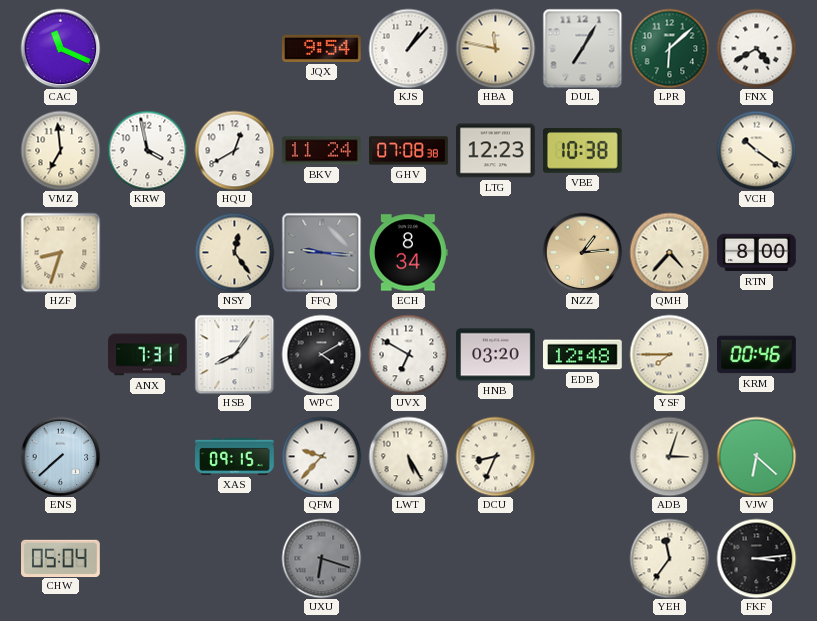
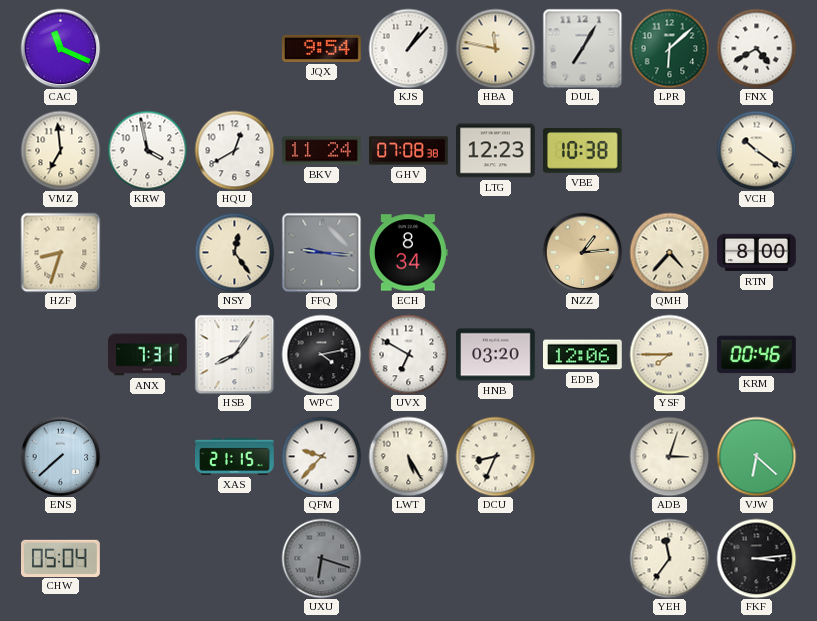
WPC: 4:10 -> 4:13
EDB: 12:48 -> 12:06
XAS: 09:15 -> 21:15
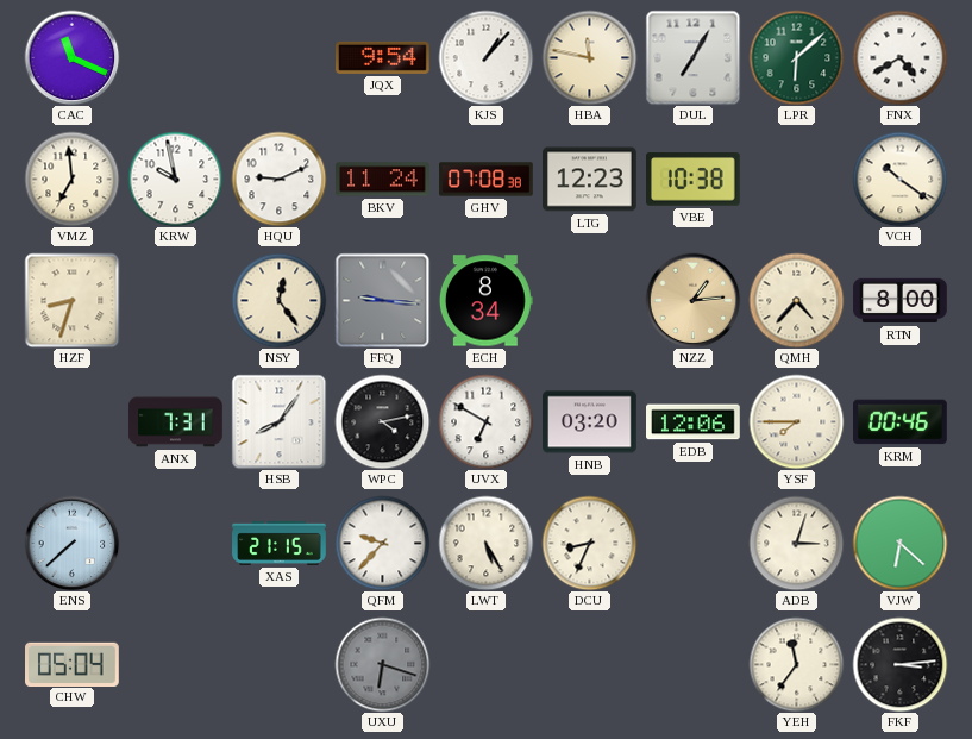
KRW: 3:58 -> 9:58
HQU: 12:40 -> 9:11
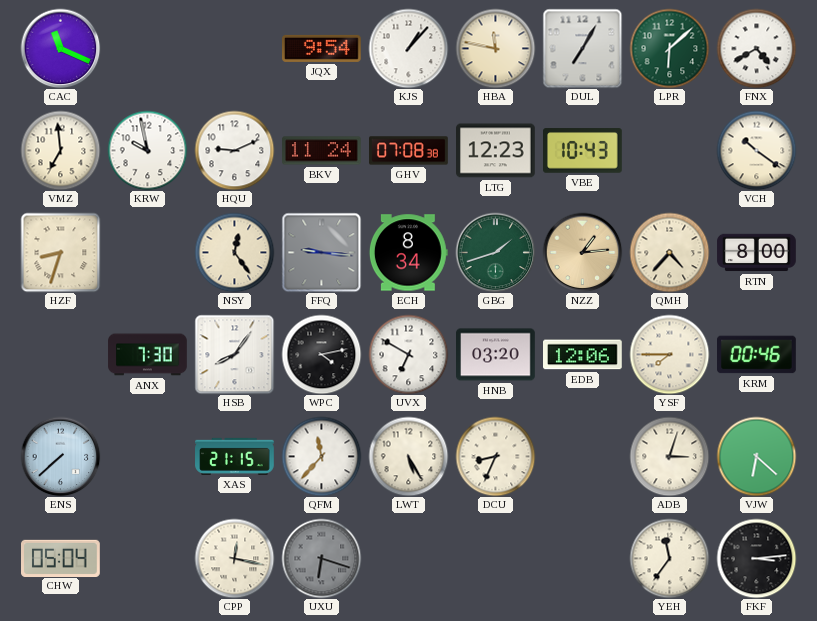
VBE: 10:38 -> 10:43
GBG: none -> 1:42
ANX: 7:31 -> 7:30
QFM: 9:37 -> 11:37
CPP: none -> 12:17
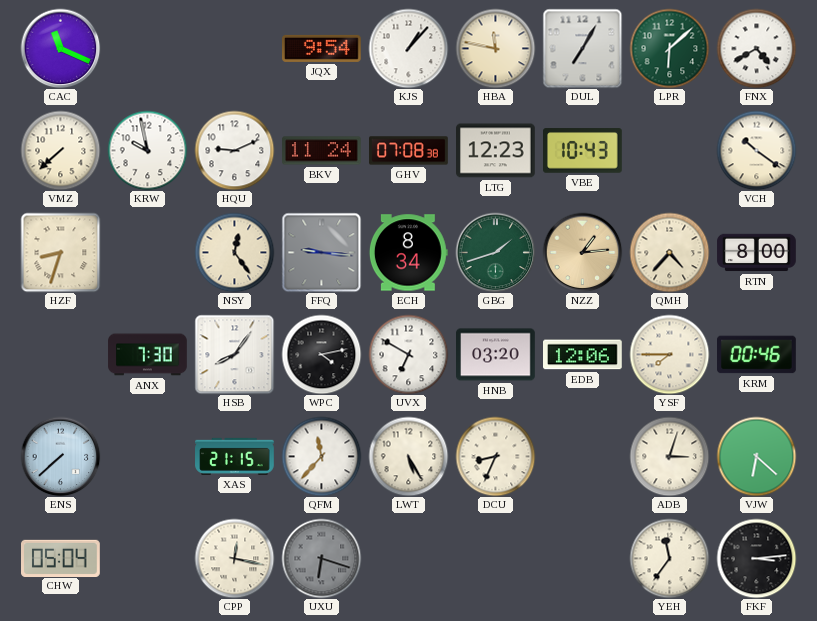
VMZ: 6:59 -> 7:38
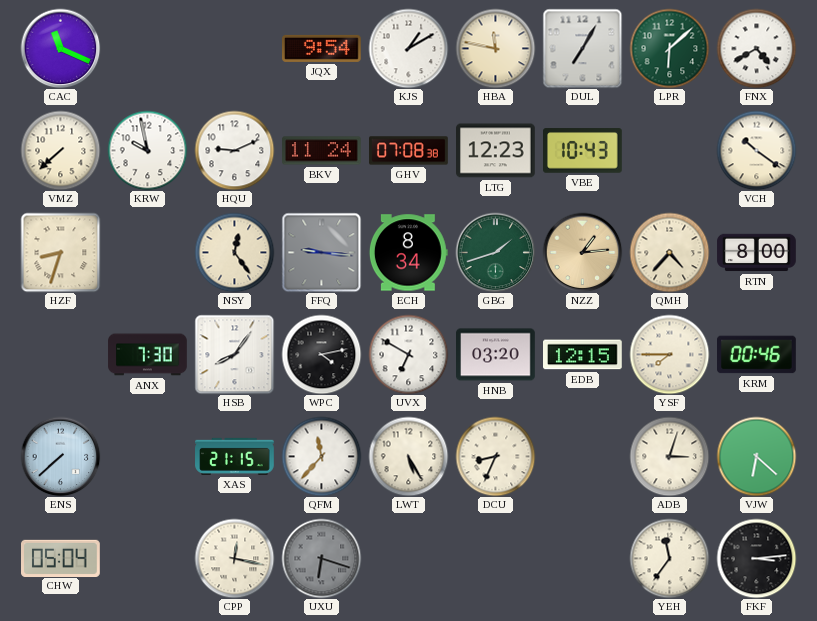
KJS: 1:07 -> 1:10
EDB: 12:06 -> 12:15
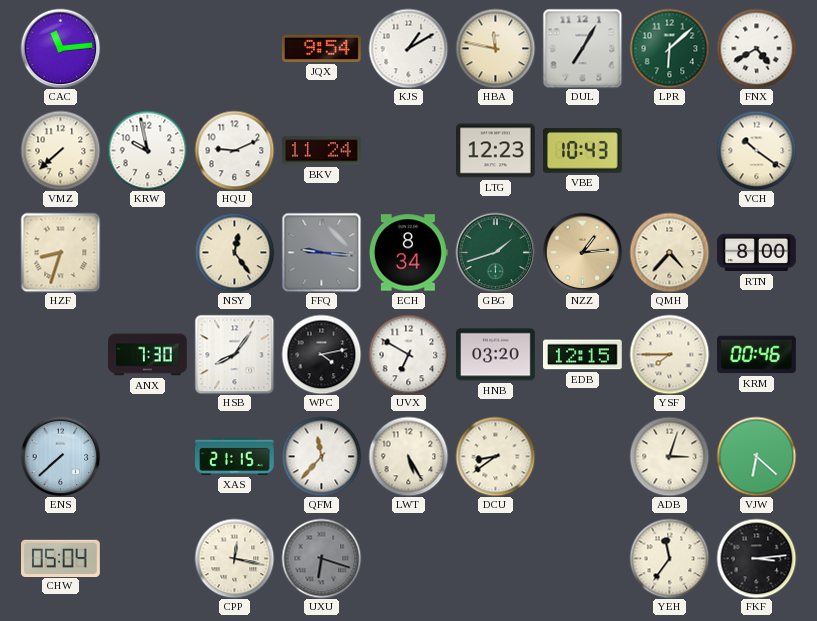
CAC: 11:19 -> 11:14
GHV: 07:08 -> none
DCU: 8:34 -> 8:39
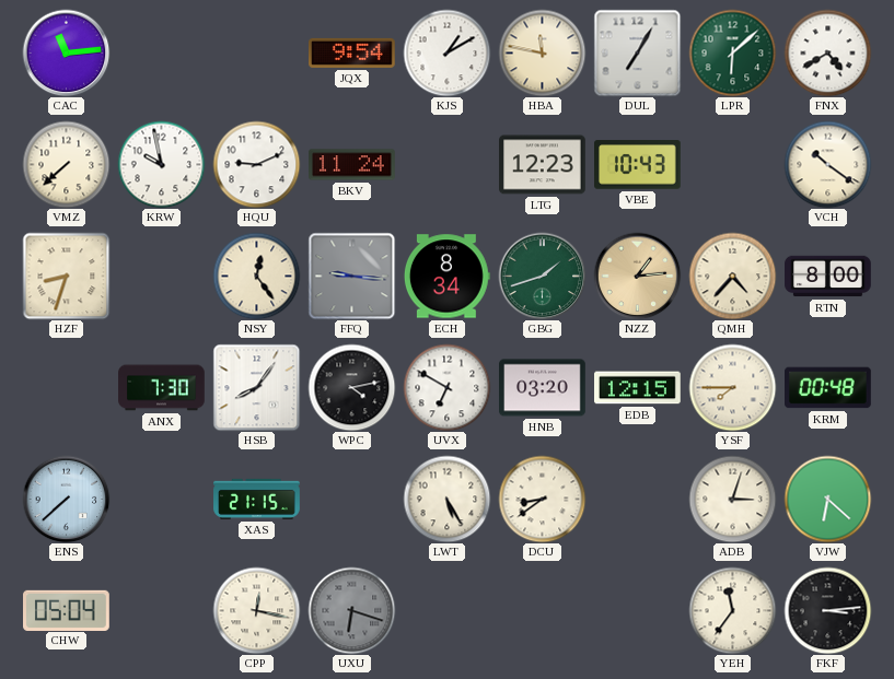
KRM: 00:46 -> 00:48
QFM: 11:37 -> none
